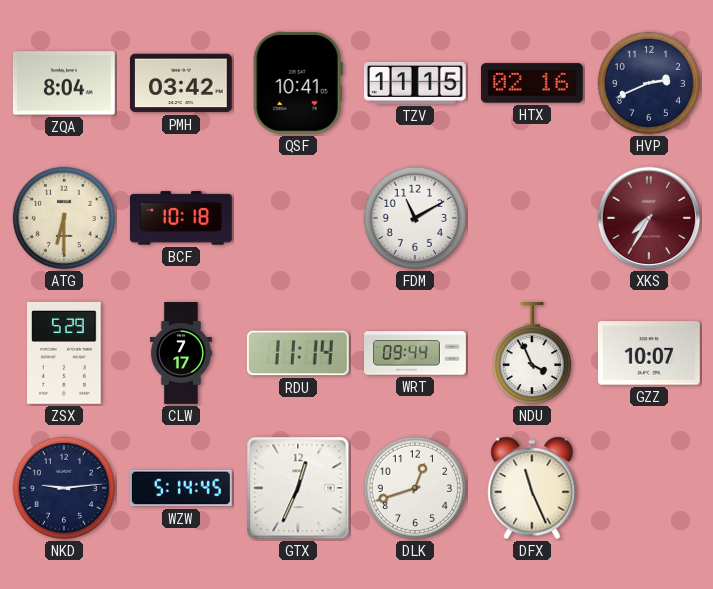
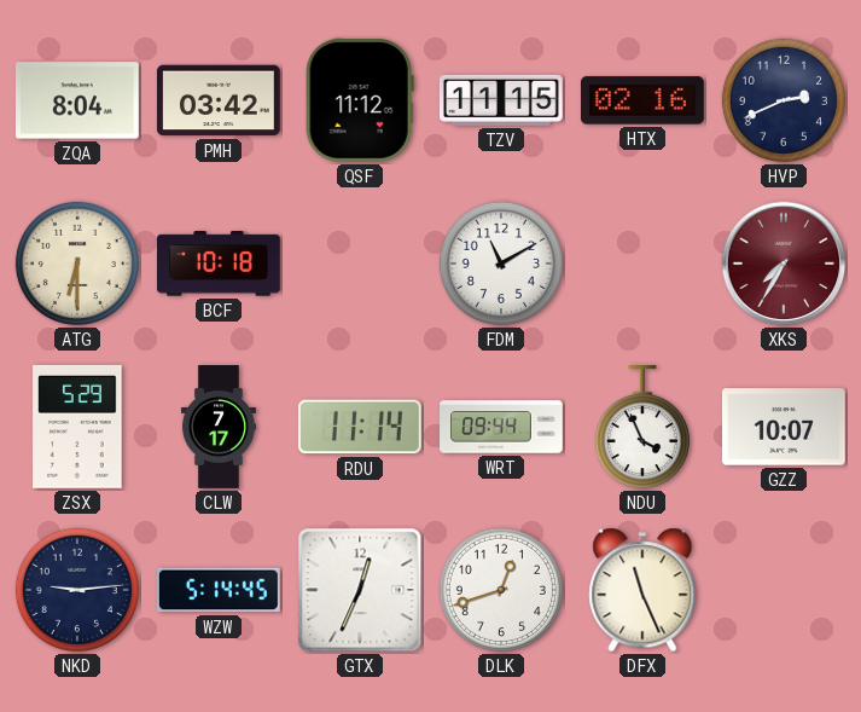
QSF: 10:41 -> 11:12
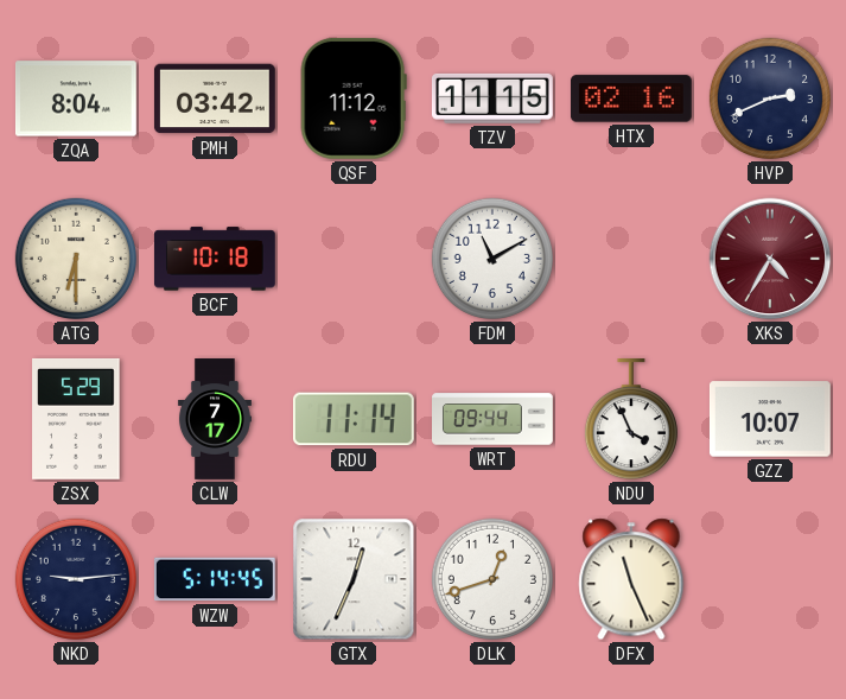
XKS: 7:35 -> 4:35
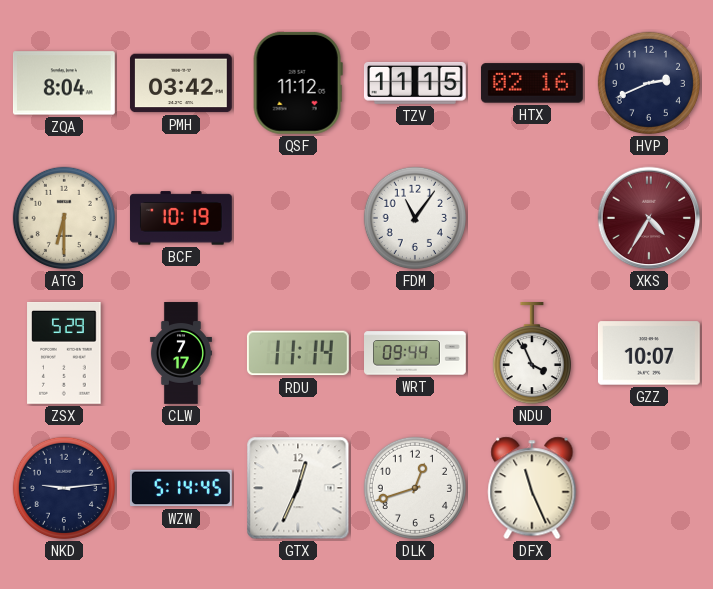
BCF: 10:18 -> 10:19
FDM: 11:10 -> 11:06
